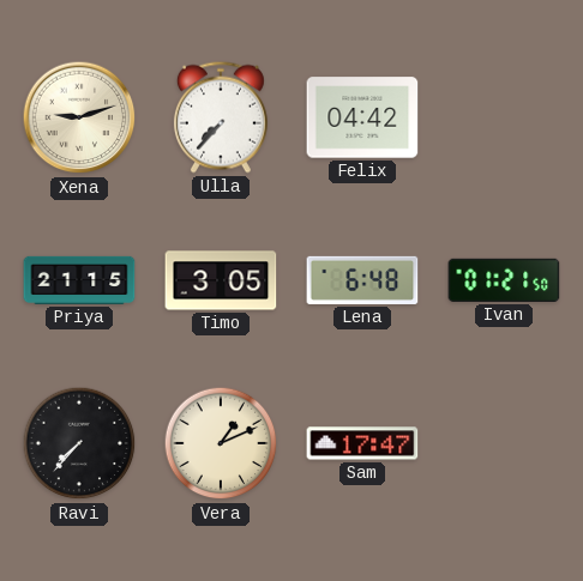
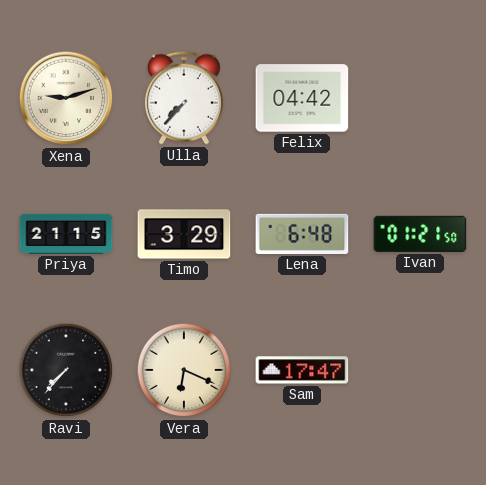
Timo: 3:05 -> 3:29
Vera: 1:11 -> 6:19
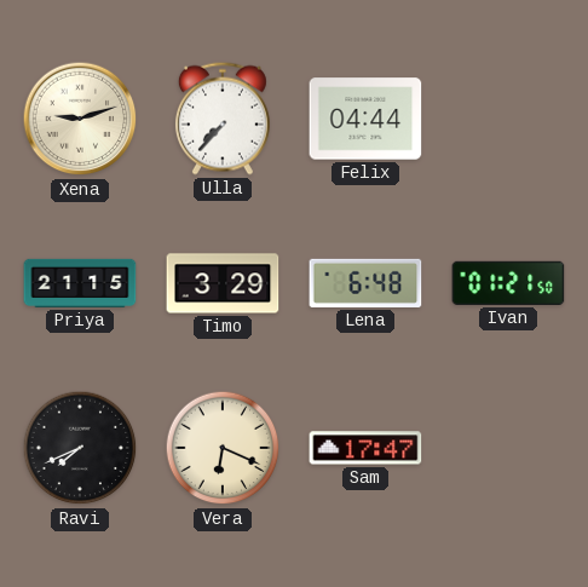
Felix: 04:42 -> 04:44
Ravi: 7:37 -> 7:41
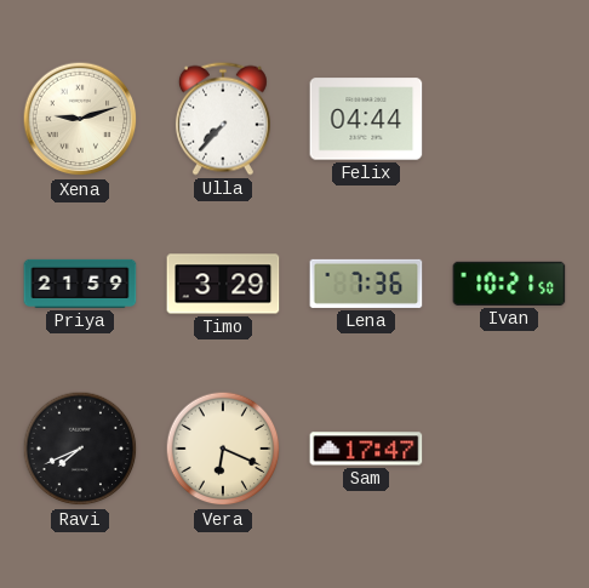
Priya: 21:15 -> 21:59
Lena: 6:48 -> 7:36
Ivan: 01:21 -> 10:21
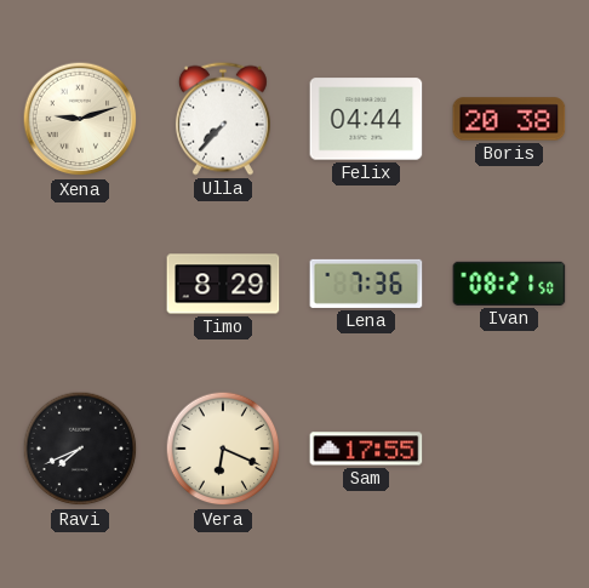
Boris: none -> 20:38
Priya: 21:59 -> none
Timo: 3:29 -> 8:29
Ivan: 10:21 -> 08:21
Sam: 17:47 -> 17:55
